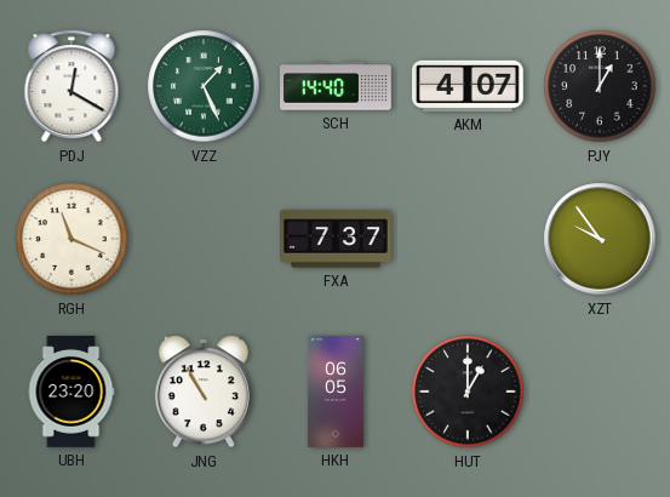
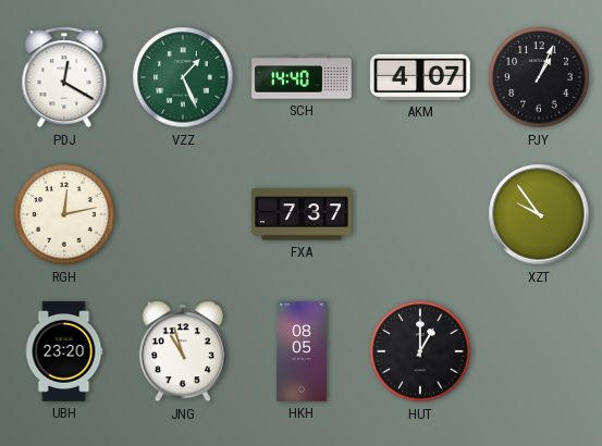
PJY: 1:00 -> 1:04
RGH: 11:19 -> 12:13
JNG: 10:55 -> 10:57
HKH: 06:05 -> 08:05
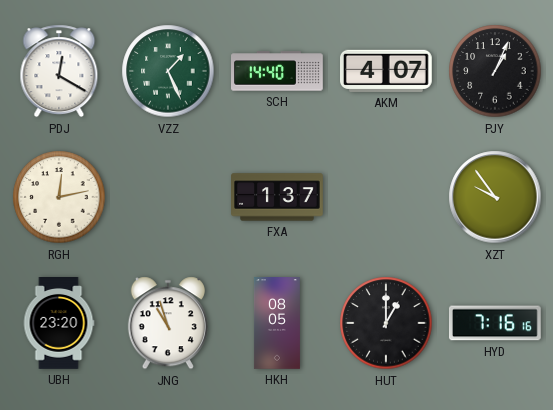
FXA: 7:37 -> 1:37
HYD: none -> 7:16
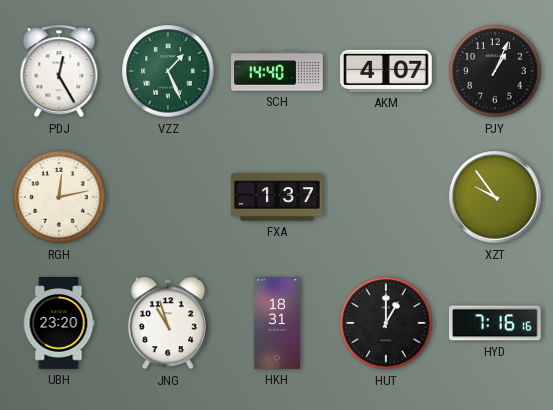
PDJ: 12:20 -> 12:25
HKH: 08:05 -> 18:31
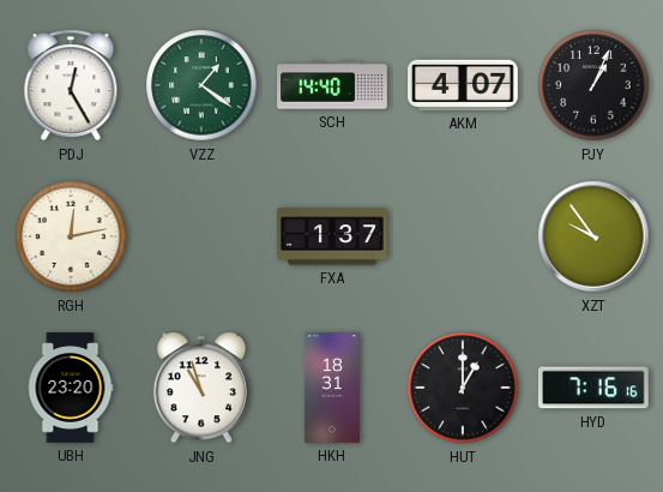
VZZ: 1:26 -> 1:21
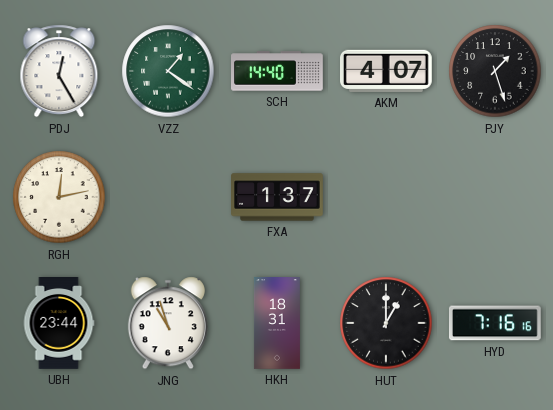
PJY: 1:04 -> 1:27
XZT: 9:54 -> none
UBH: 23:20 -> 23:44
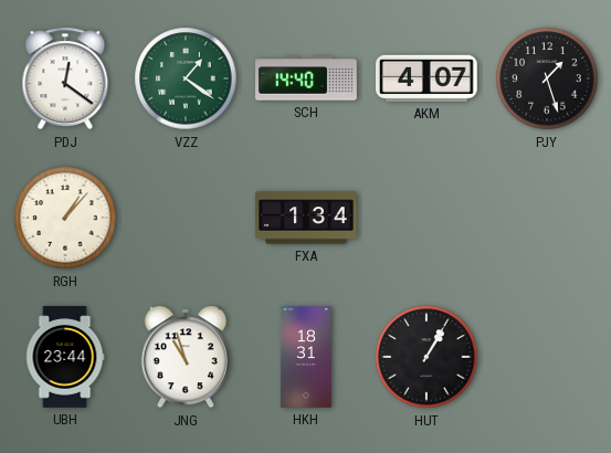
PDJ: 12:25 -> 12:21
RGH: 12:13 -> 1:07
FXA: 1:37 -> 1:34
HUT: 1:00 -> 1:05
HYD: 7:16 -> none
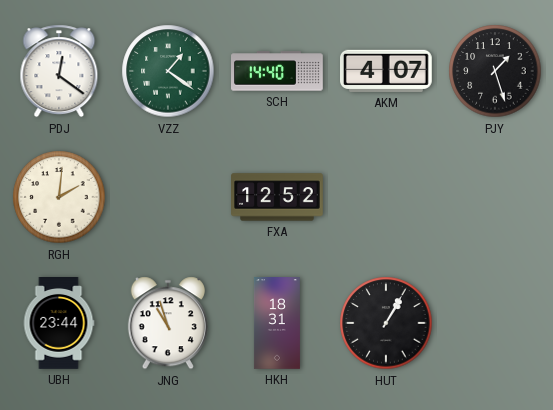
RGH: 1:07 -> 2:01
FXA: 1:34 -> 12:52
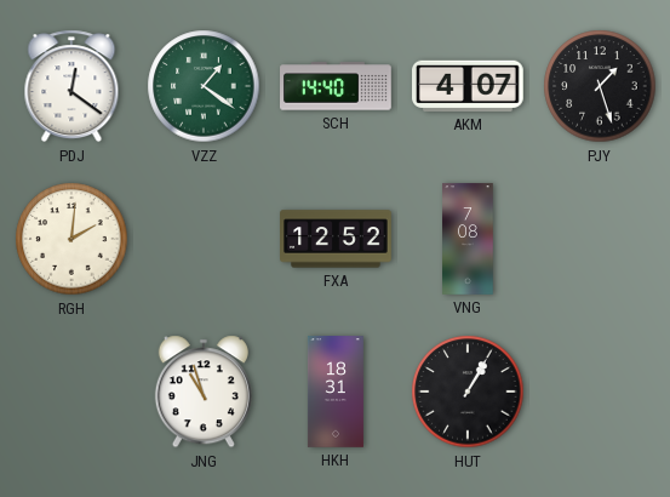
VNG: none -> 7:08
UBH: 23:44 -> none
